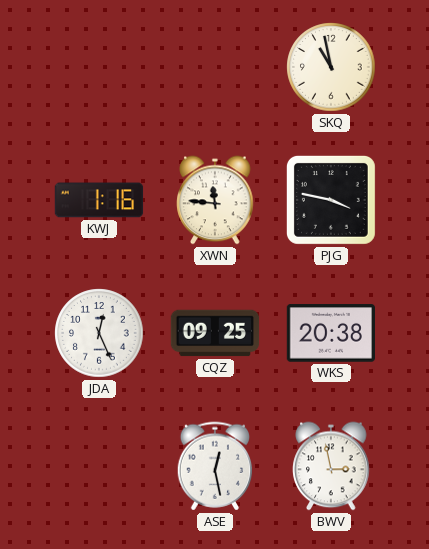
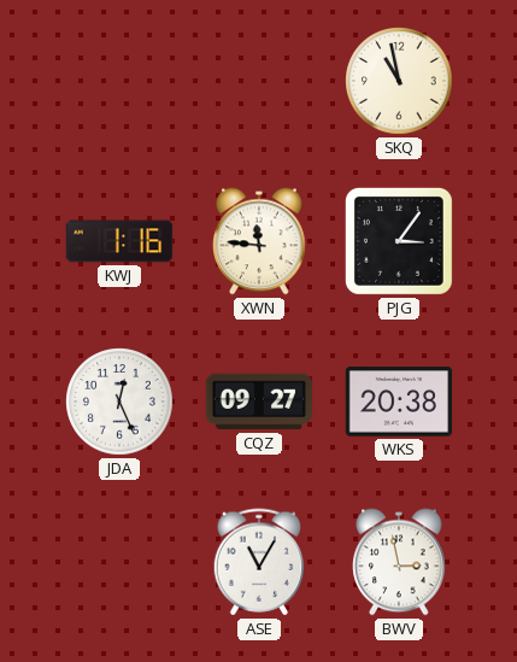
PJG: 3:47 -> 3:06
CQZ: 09:25 -> 09:27
ASE: 12:28 -> 11:05
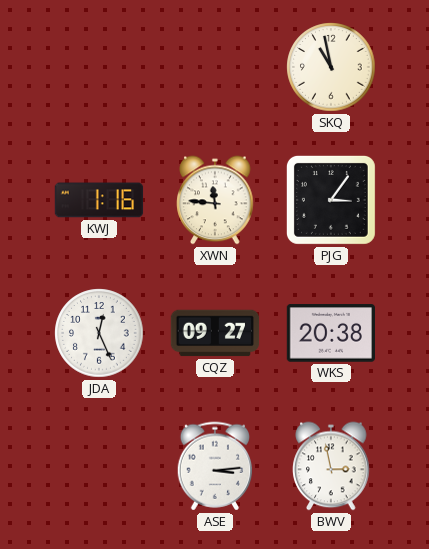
ASE: 11:05 -> 3:14
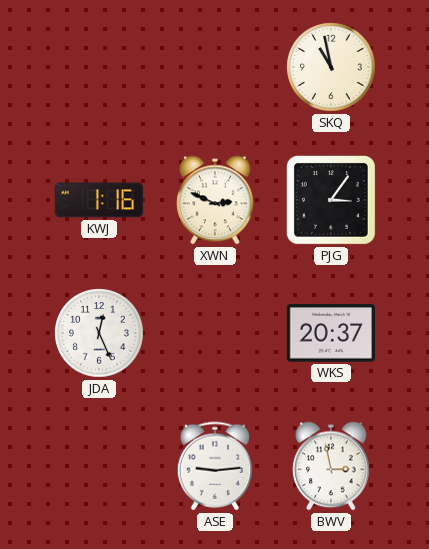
XWN: 11:46 -> 2:49
CQZ: 09:27 -> none
WKS: 20:38 -> 20:37
ASE: 3:14 -> 9:14
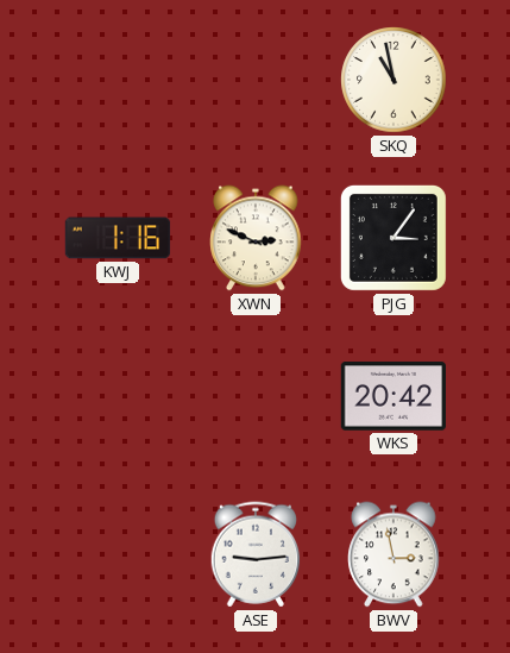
JDA: 12:26 -> none
WKS: 20:37 -> 20:42
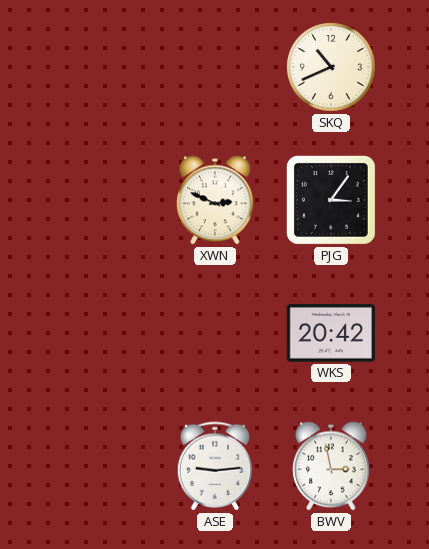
SKQ: 10:58 -> 10:41
KWJ: 1:16 -> none
